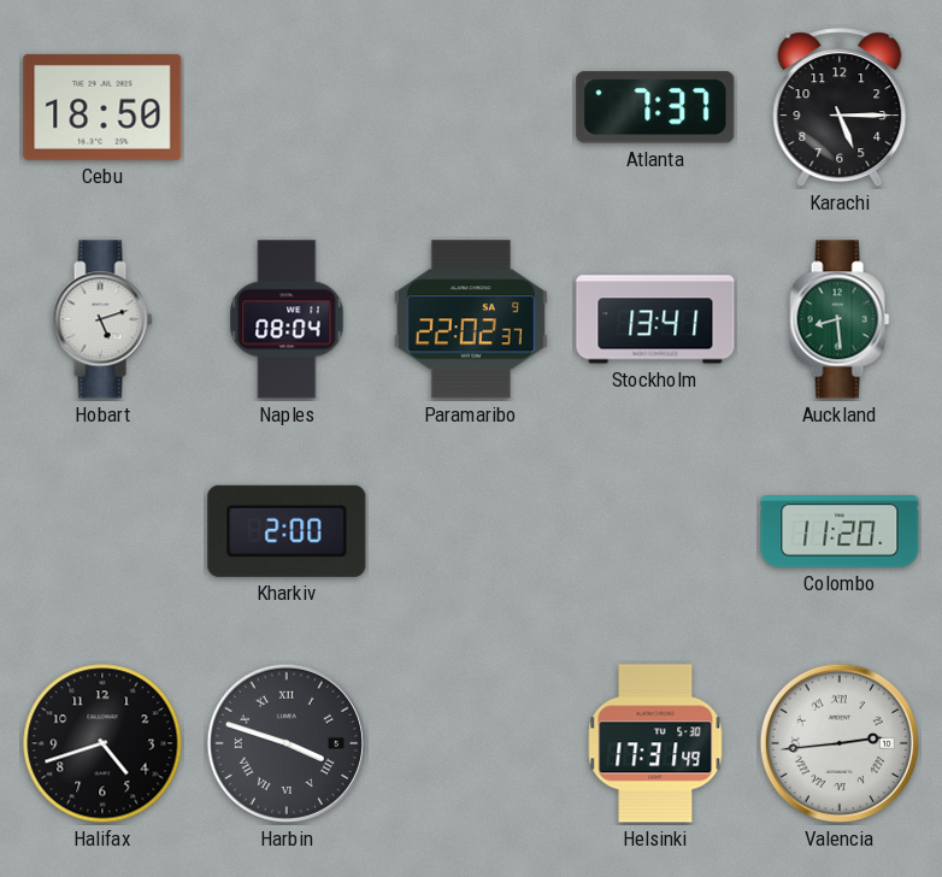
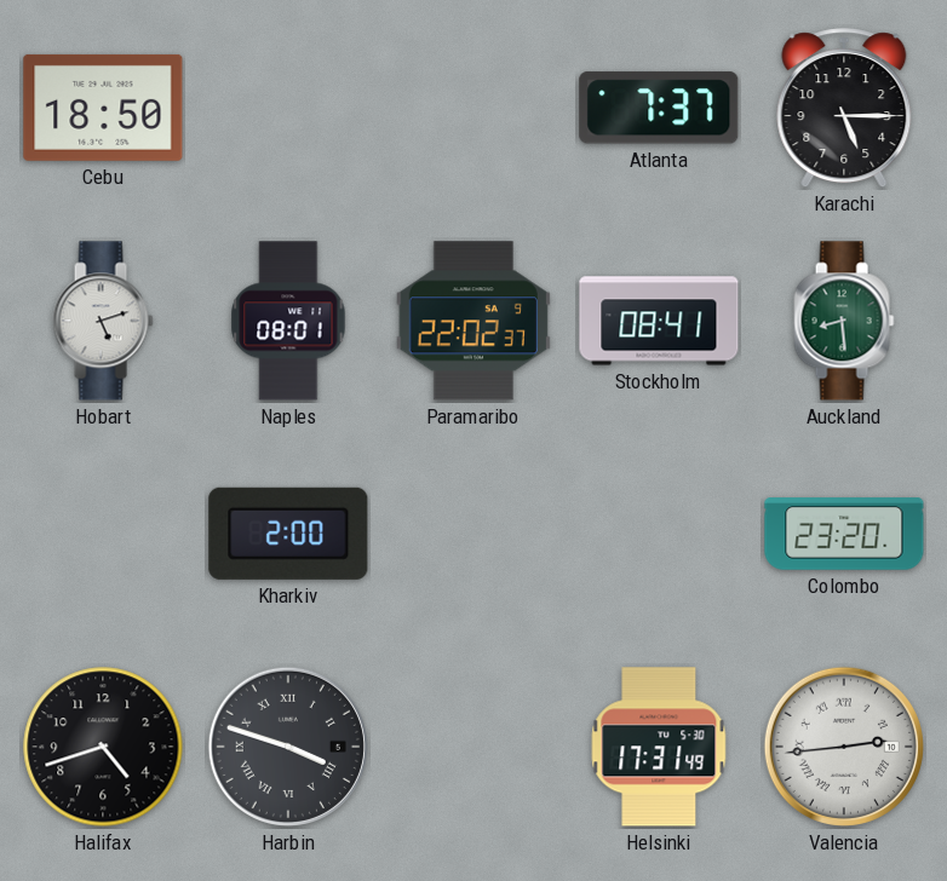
Naples: 08:04 -> 08:01
Stockholm: 13:41 -> 08:41
Colombo: 11:20 -> 23:20
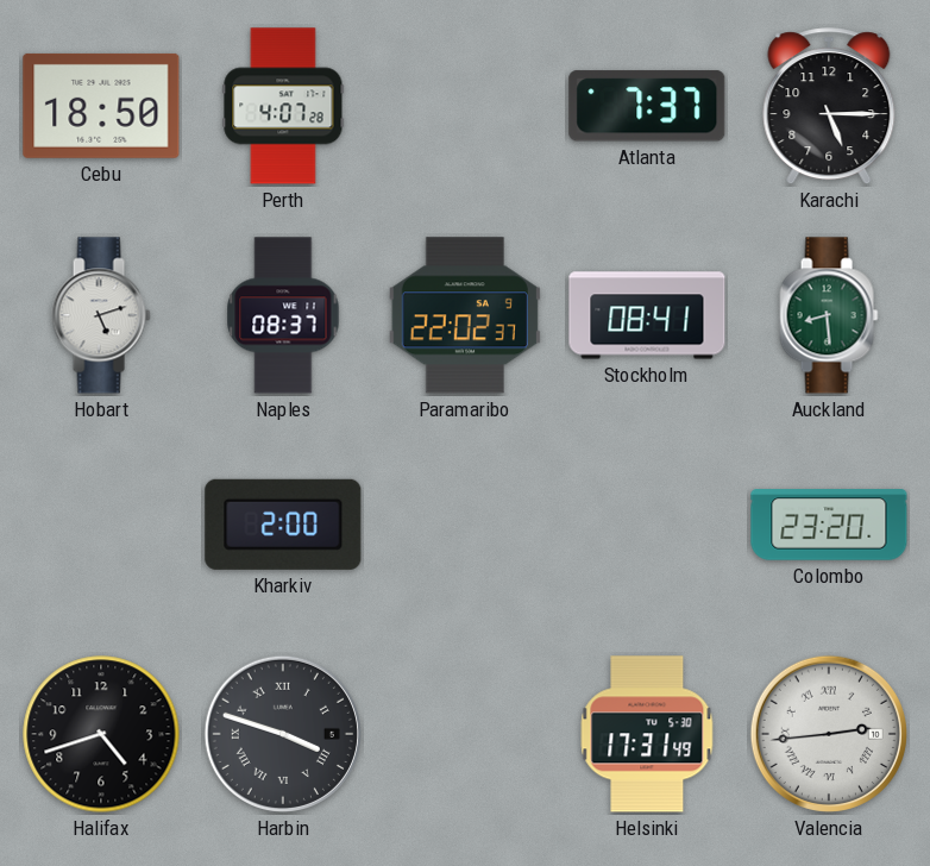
Perth: none -> 4:07
Naples: 08:01 -> 08:37
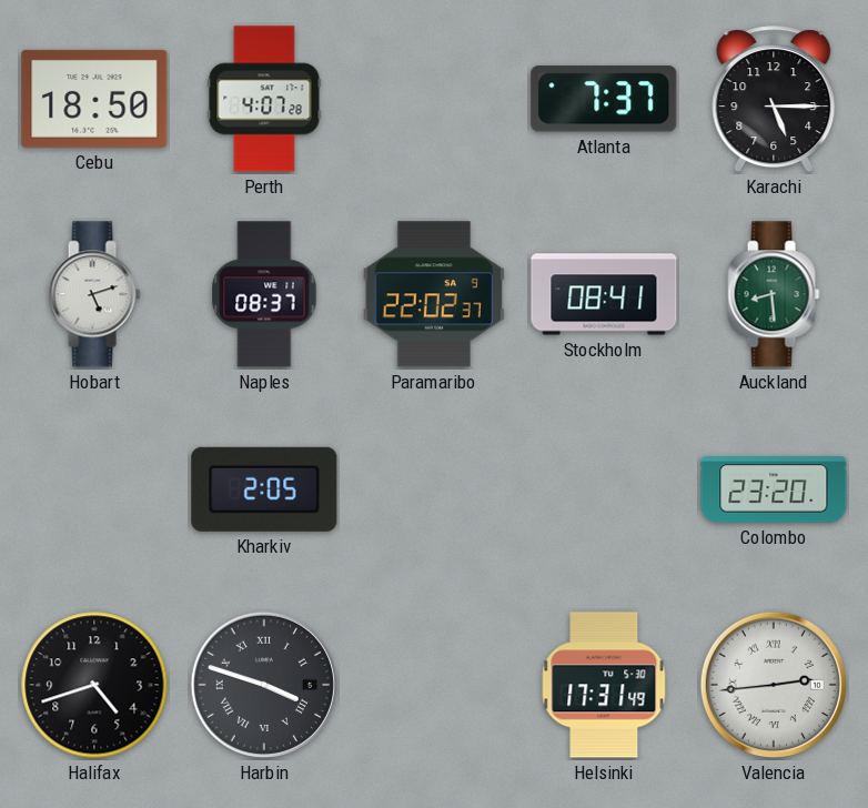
Kharkiv: 2:00 -> 2:05
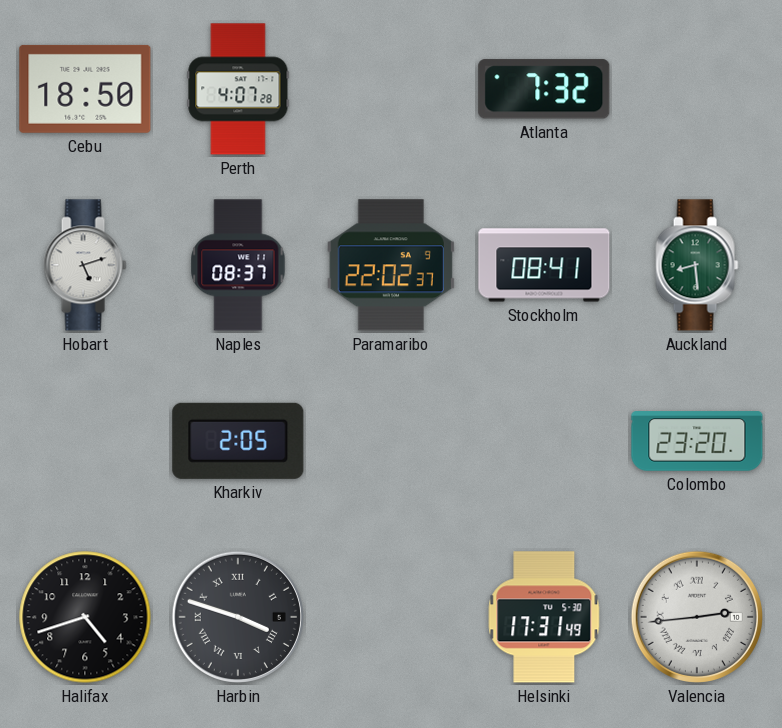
Atlanta: 7:37 -> 7:32
Karachi: 5:15 -> none
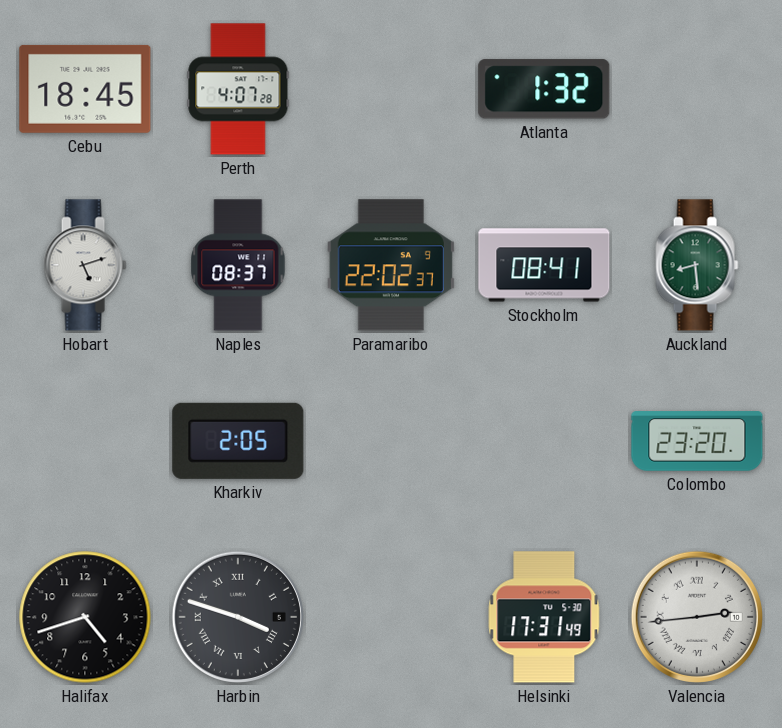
Cebu: 18:50 -> 18:45
Atlanta: 7:32 -> 1:32
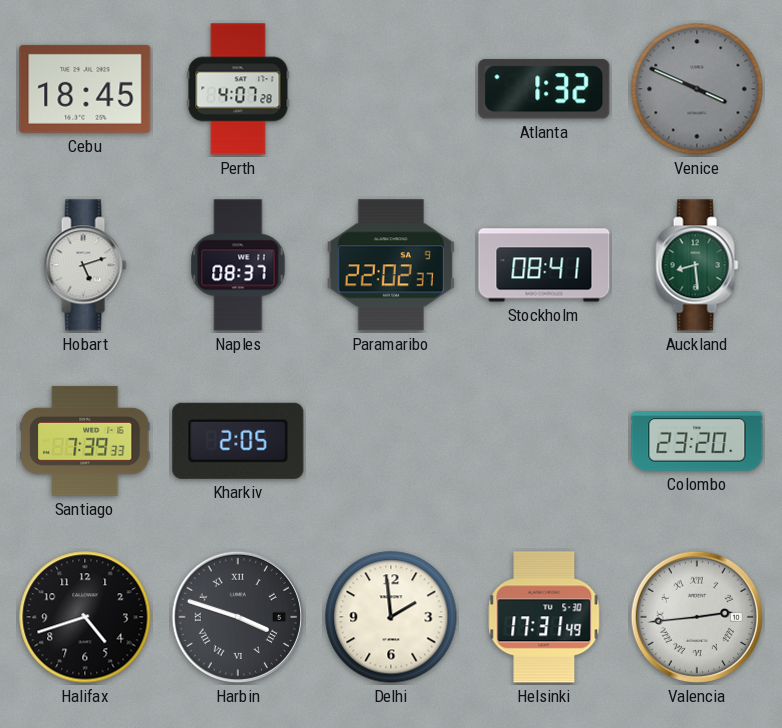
Venice: none -> 3:49
Santiago: none -> 7:39
Delhi: none -> 1:59
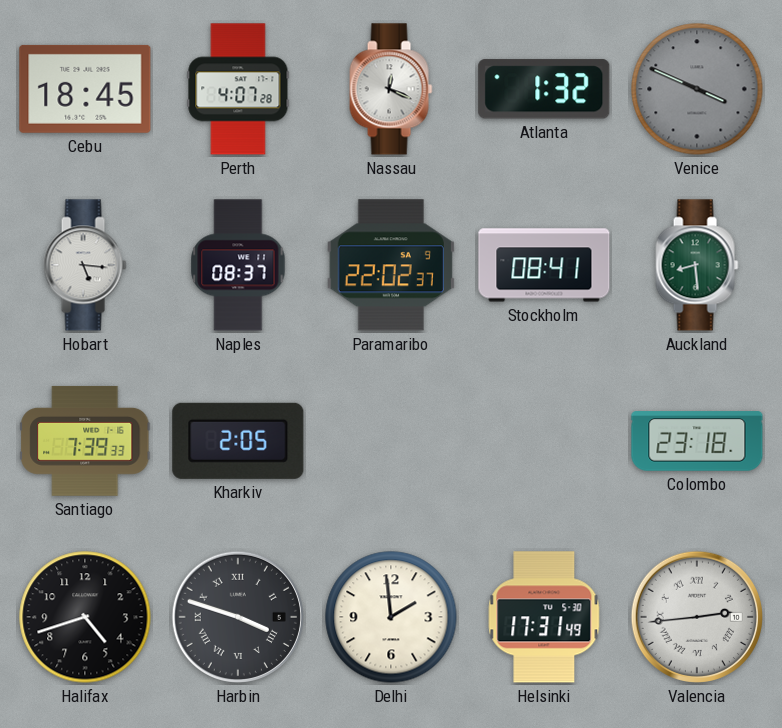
Nassau: none -> 12:19
Hobart: 5:12 -> 5:16
Colombo: 23:20 -> 23:18
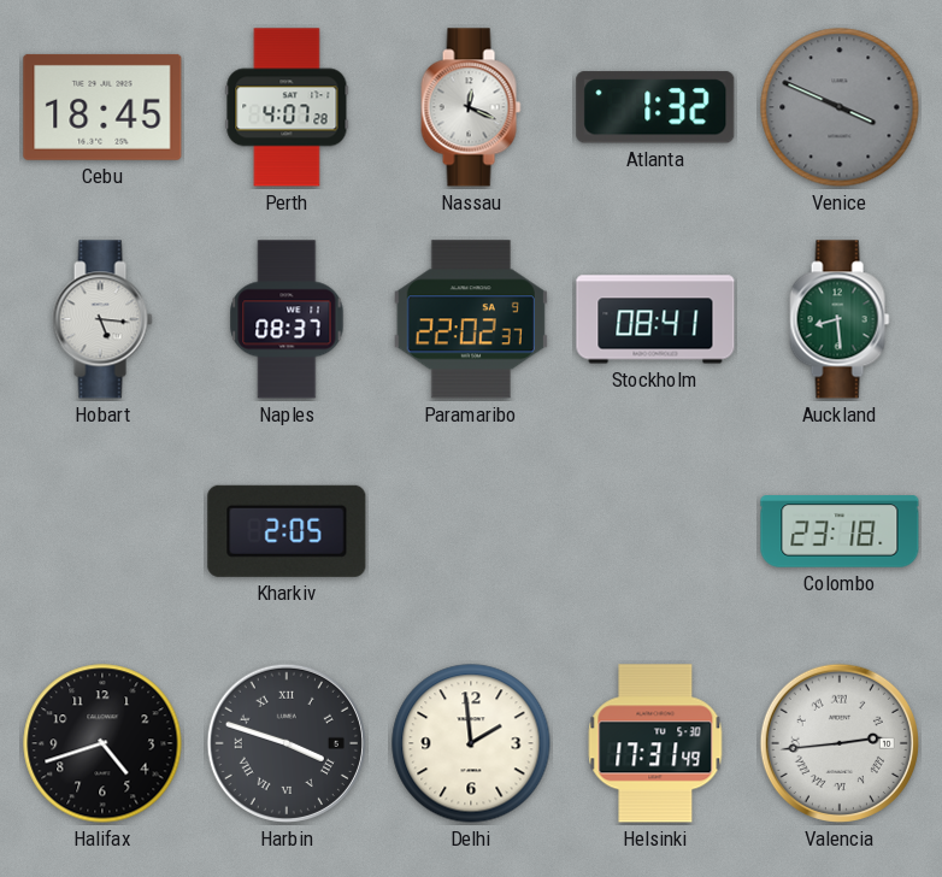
Santiago: 7:39 -> none
